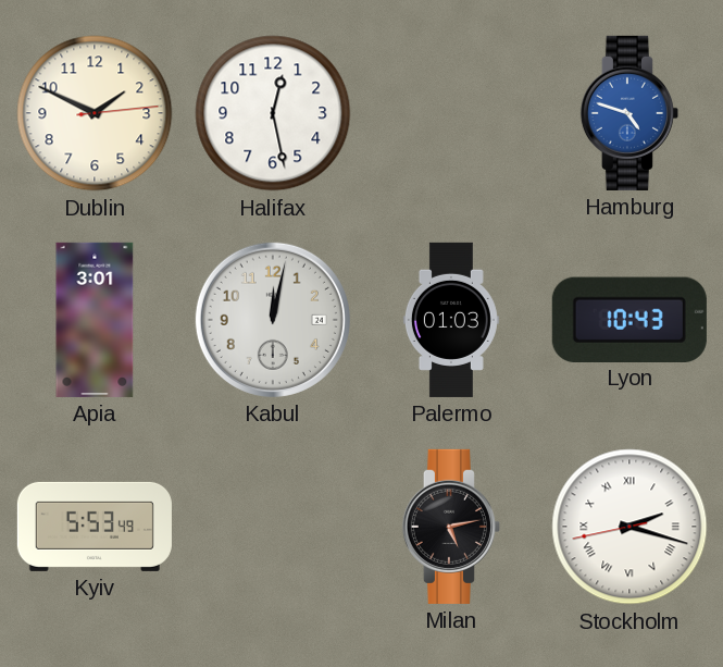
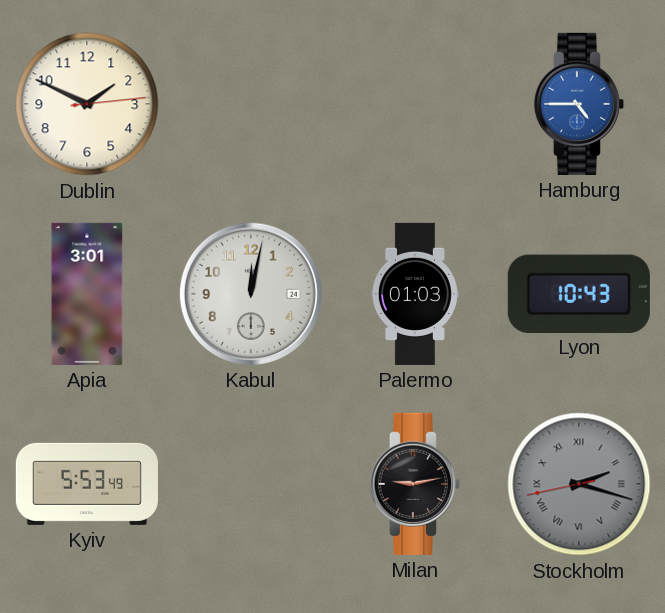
Halifax: 12:28 -> none
Hamburg: 4:48 -> 4:45
Milan: 5:13 -> 9:13
Stockholm dial: white -> grey
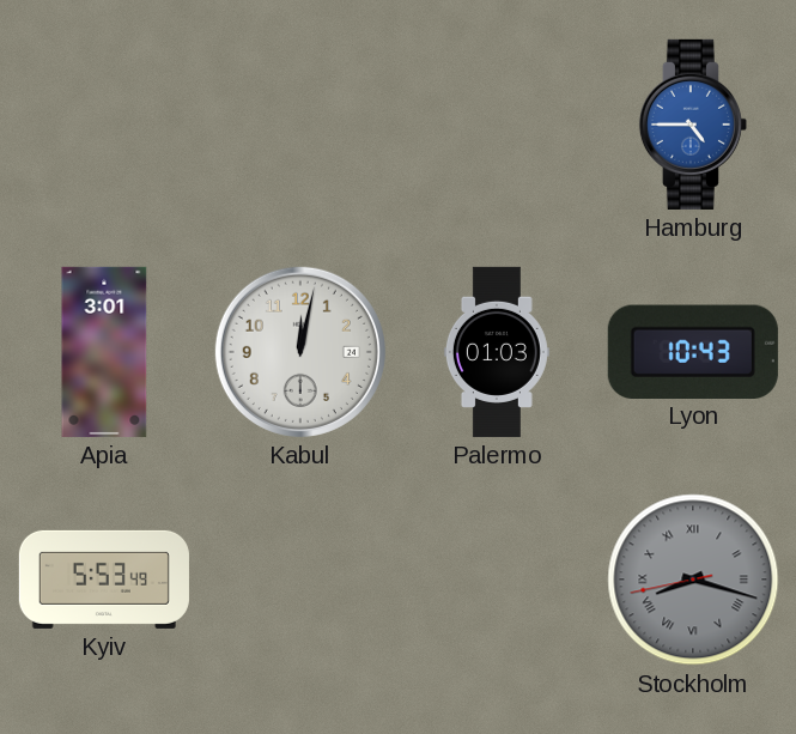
Dublin: 1:49 -> none
Milan: 9:13 -> none
Stockholm: 2:17 -> 8:17
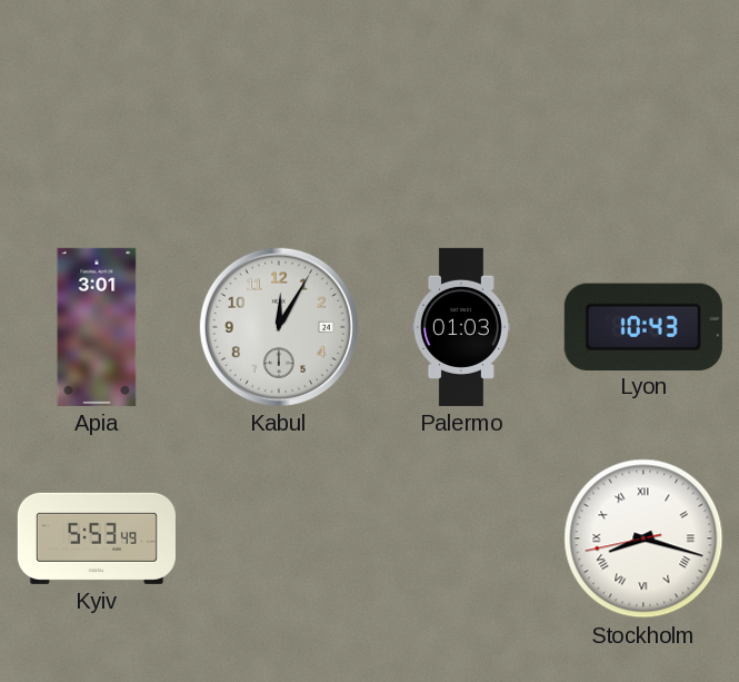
Hamburg: 4:45 -> none
Kabul: 12:02 -> 12:05
Stockholm dial: grey -> white
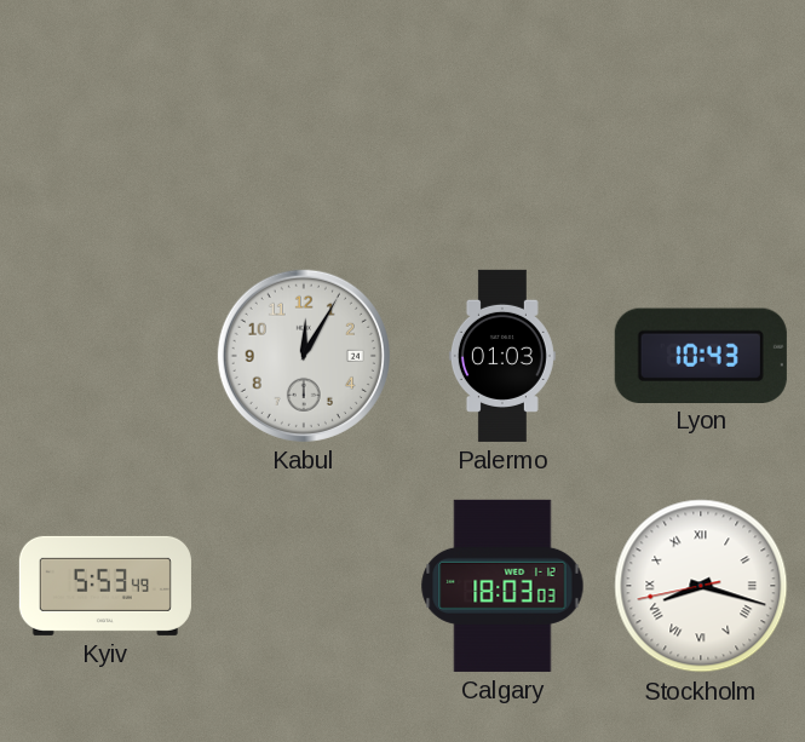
Apia: 3:01 -> none
Calgary: none -> 18:03
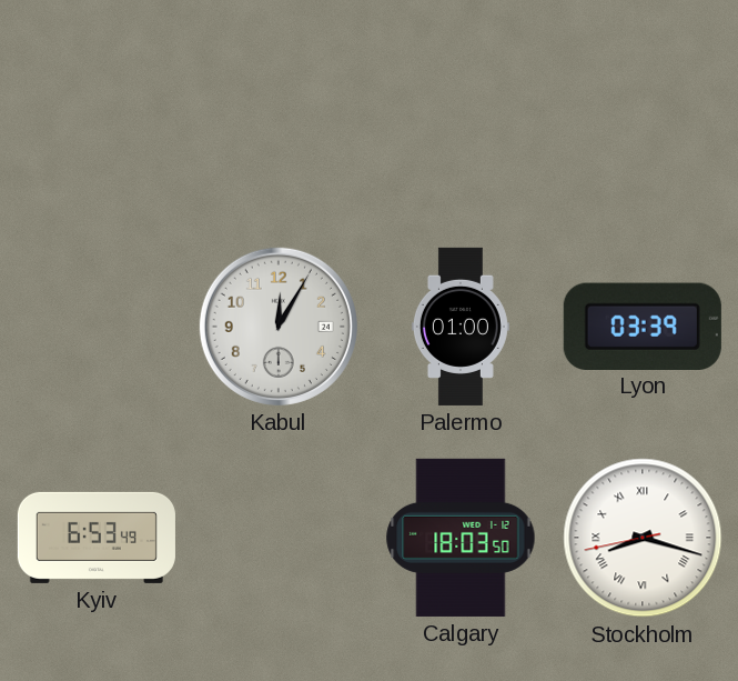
Palermo: 01:03 -> 01:00
Lyon: 10:43 -> 03:39
Kyiv: 5:53 -> 6:53
Calgary: 18:03:03 -> 18:03:50
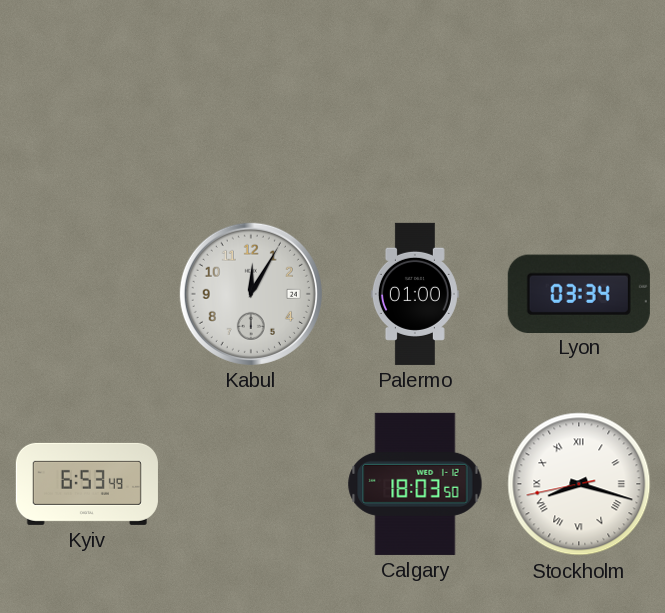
Lyon: 03:39 -> 03:34
